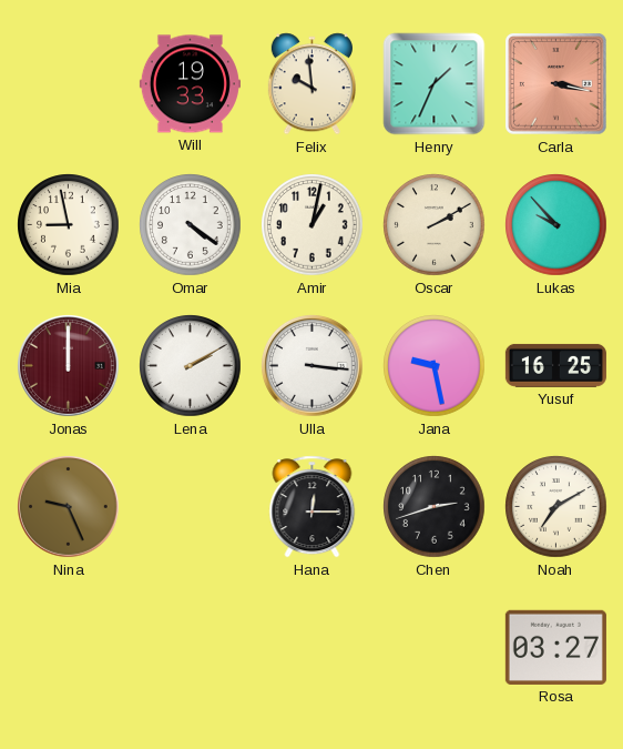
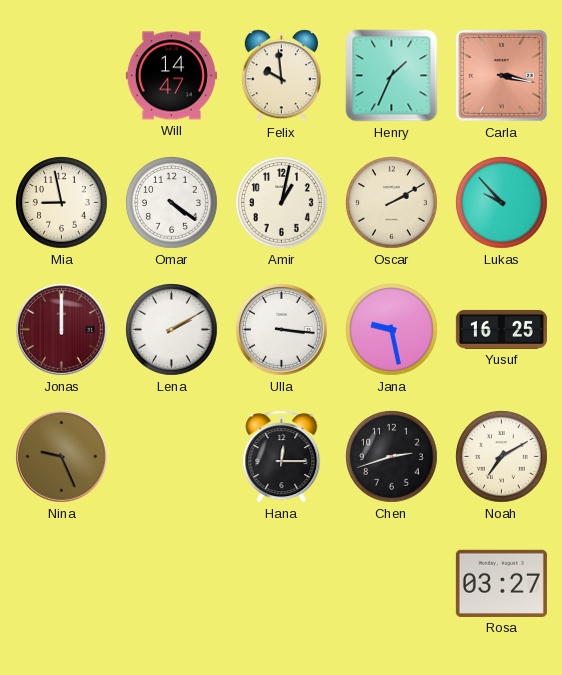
Will: 19:33 -> 14:47
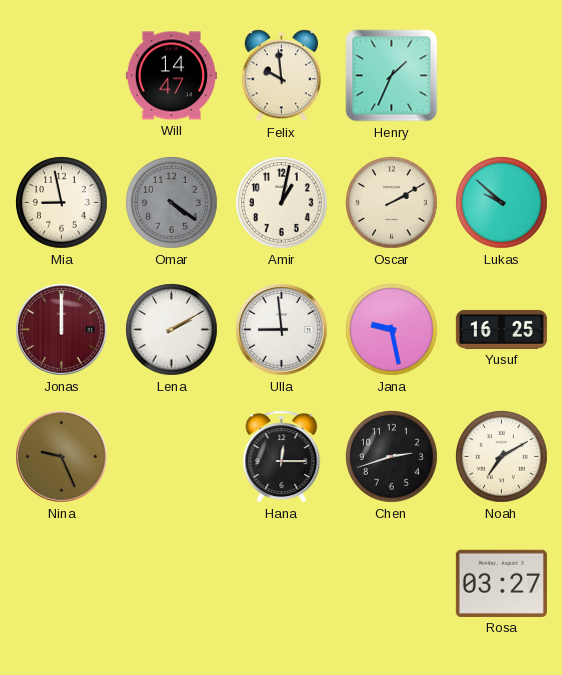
Carla: 3:17 -> none
Omar dial: white -> grey
Lukas: 9:53 -> 9:52
Ulla: 3:16 -> 8:59
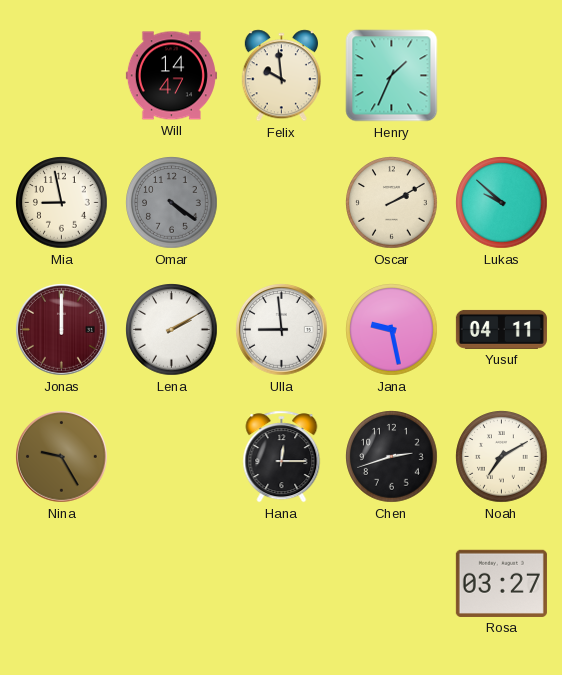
Amir: 1:02 -> none
Yusuf: 16:25 -> 04:11
Nina: 9:26 -> 9:25
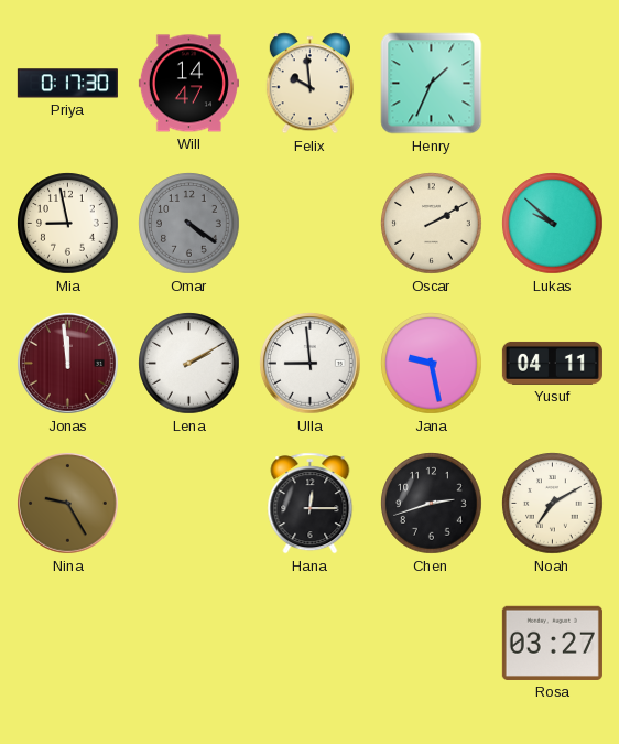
Priya: none -> 0:17
Jonas: 12:00 -> 11:59
